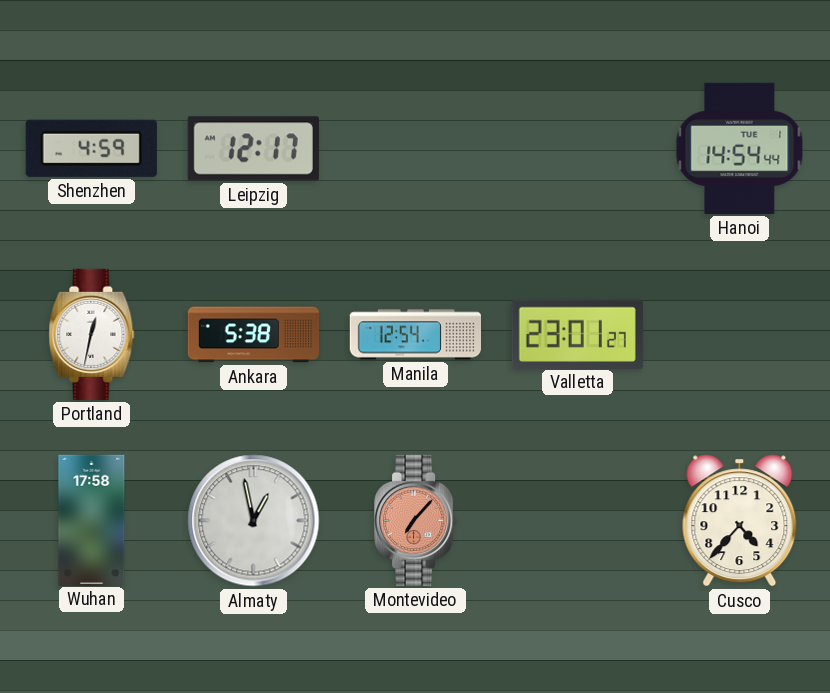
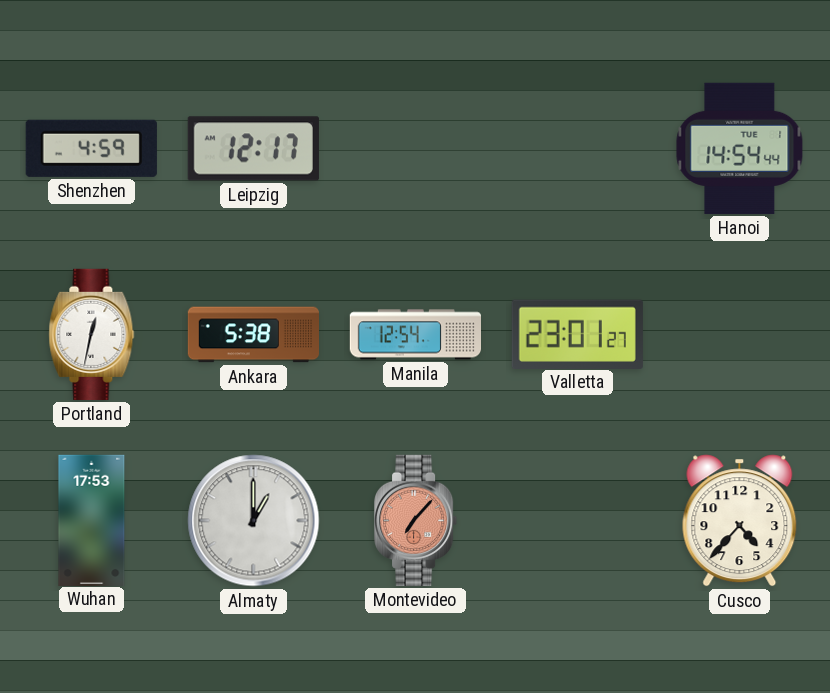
Wuhan: 17:58 -> 17:53
Almaty: 12:58 -> 1:00
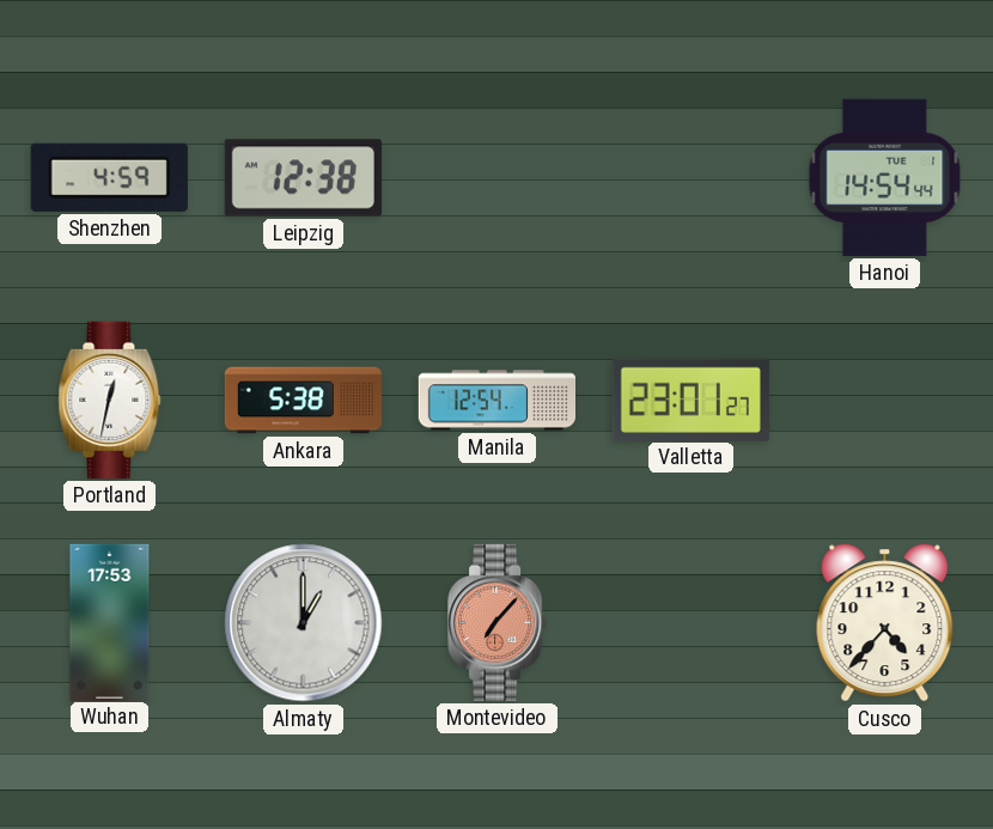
Leipzig: 12:17 -> 12:38
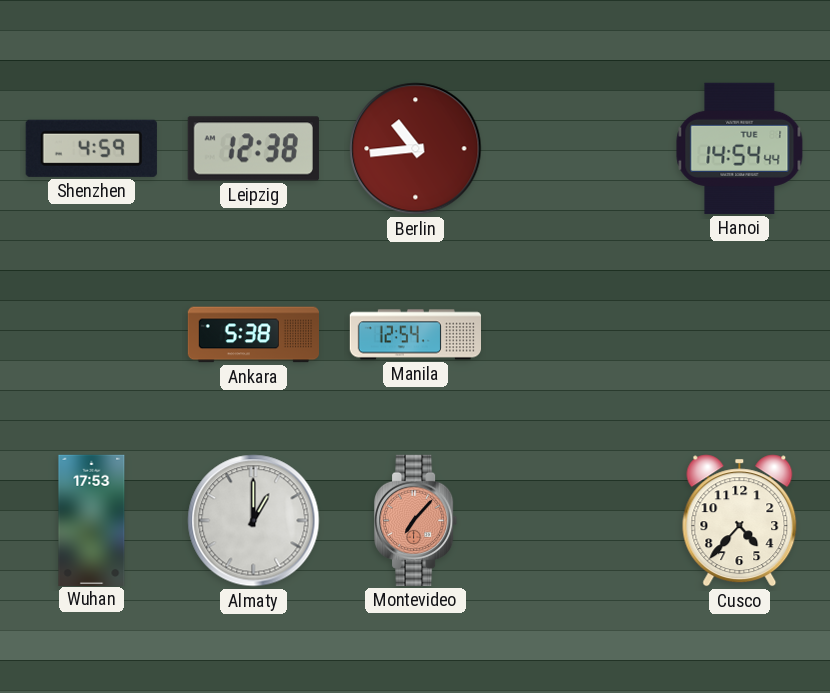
Berlin: none -> 10:44
Portland: 12:32 -> none
Valletta: 23:01 -> none
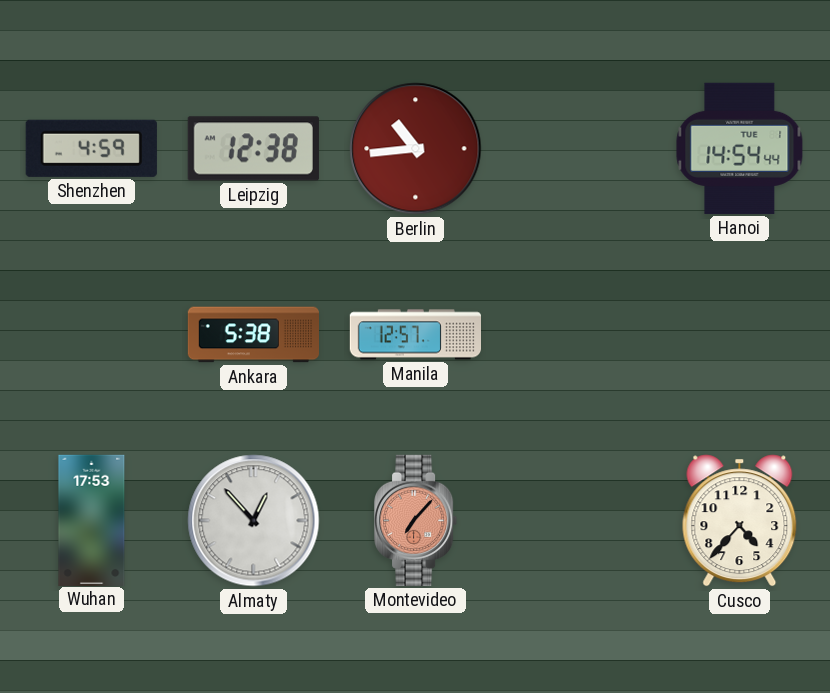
Manila: 12:54 -> 12:57
Almaty: 1:00 -> 12:53
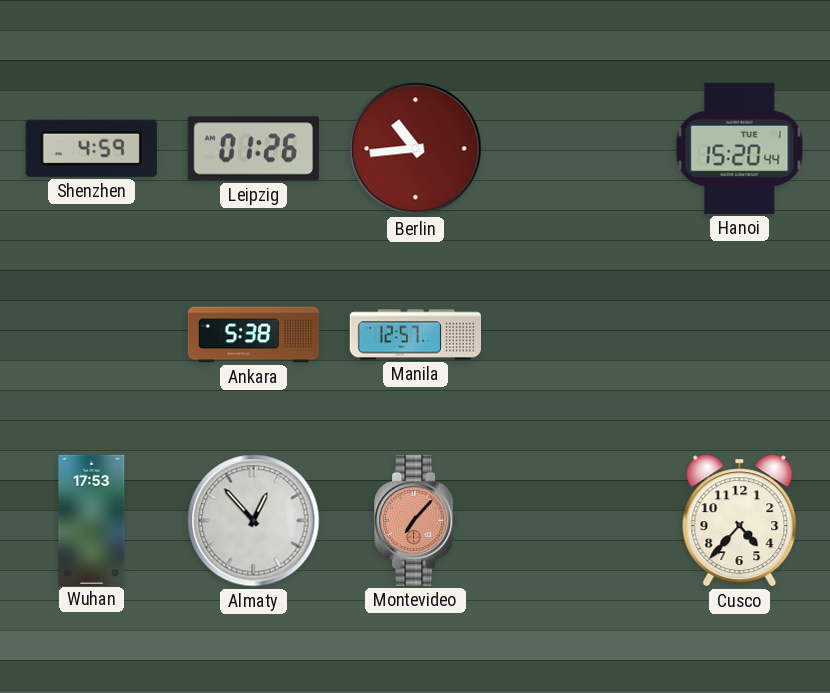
Leipzig: 12:38 -> 01:26
Hanoi: 14:54 -> 15:20
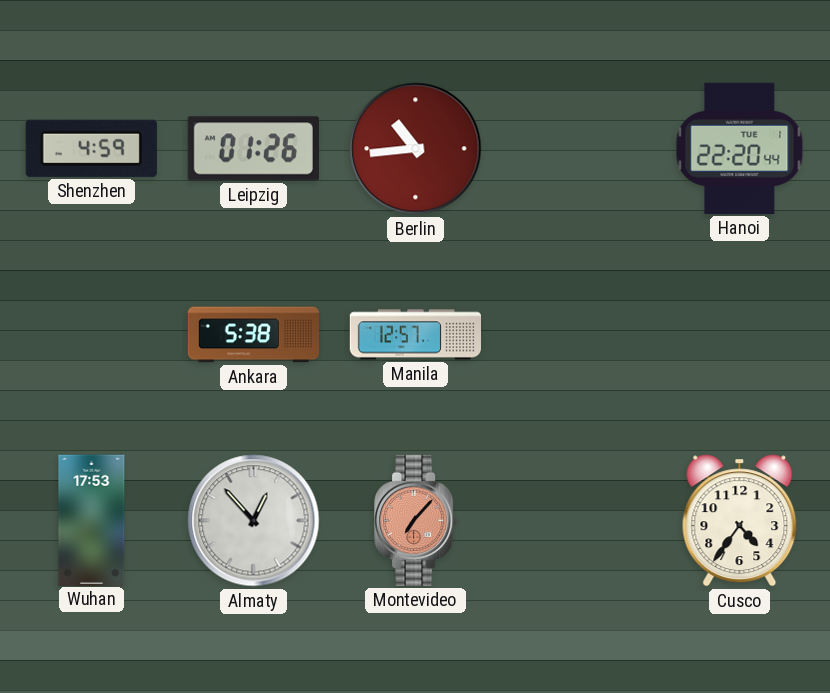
Hanoi: 15:20 -> 22:20
Cusco: 4:37 -> 4:36
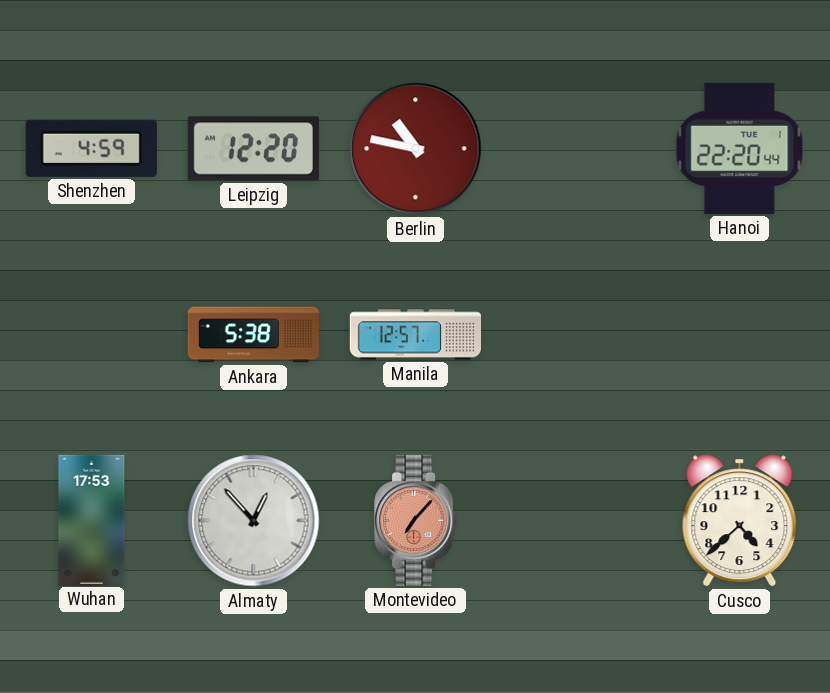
Leipzig: 01:26 -> 12:20
Berlin: 10:44 -> 10:47
Cusco: 4:36 -> 4:38
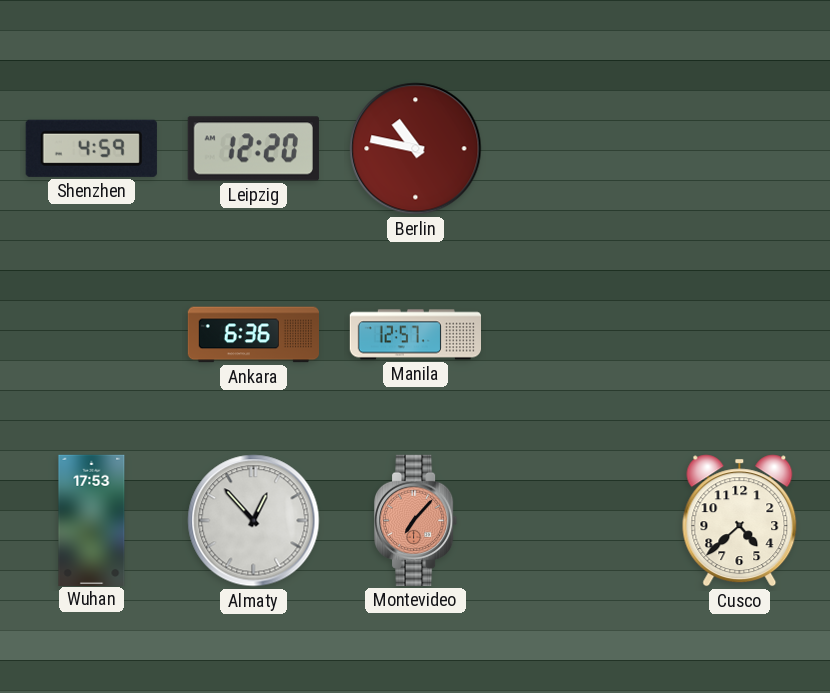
Hanoi: 22:20 -> none
Ankara: 5:38 -> 6:36
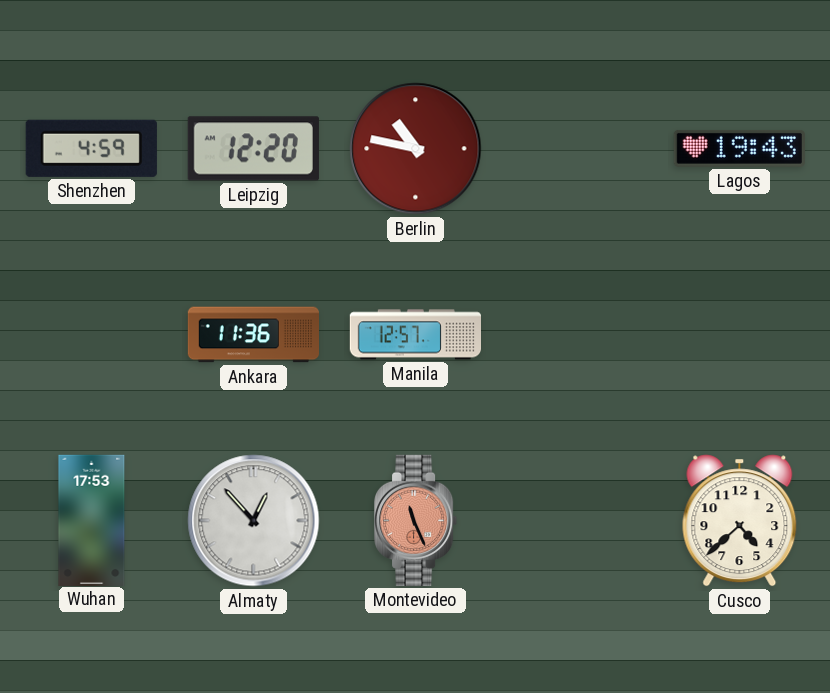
Lagos: none -> 19:43
Ankara: 6:36 -> 11:36
Montevideo: 7:07 -> 11:26
